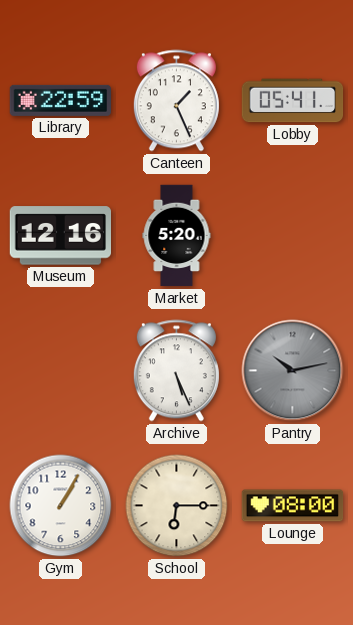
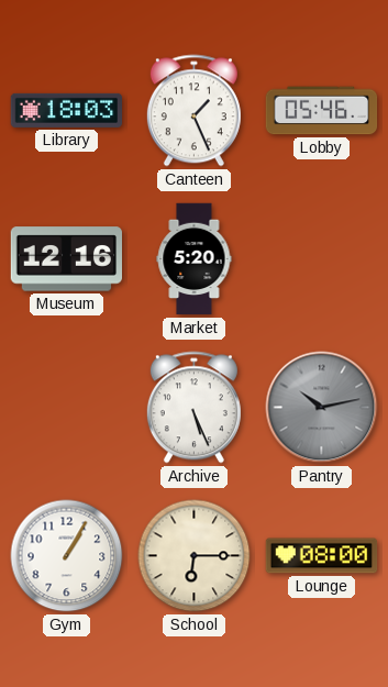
Library: 22:59 -> 18:03
Lobby: 05:41 -> 05:46
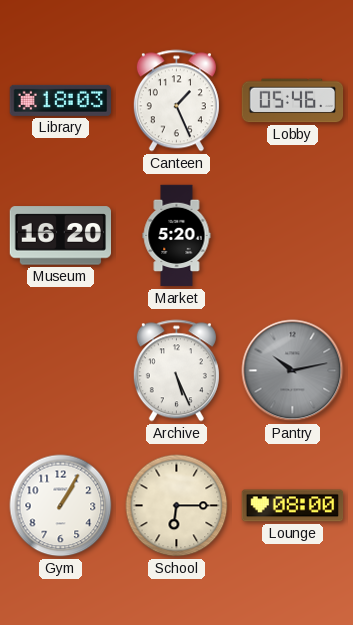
Museum: 12:16 -> 16:20
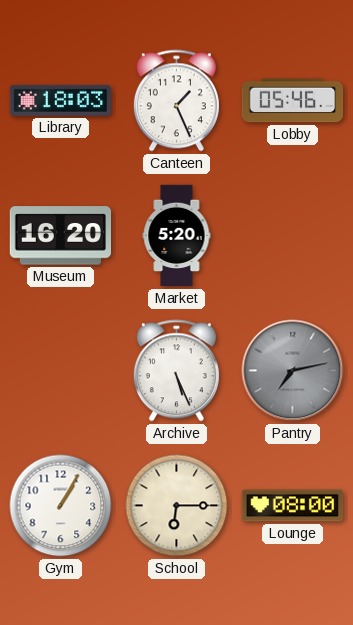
Pantry: 10:13 -> 7:13
